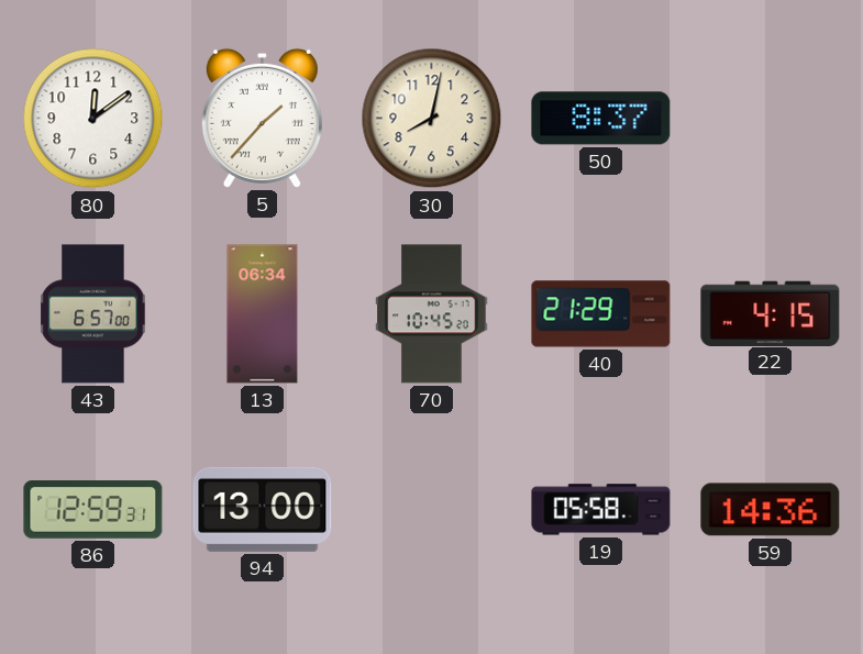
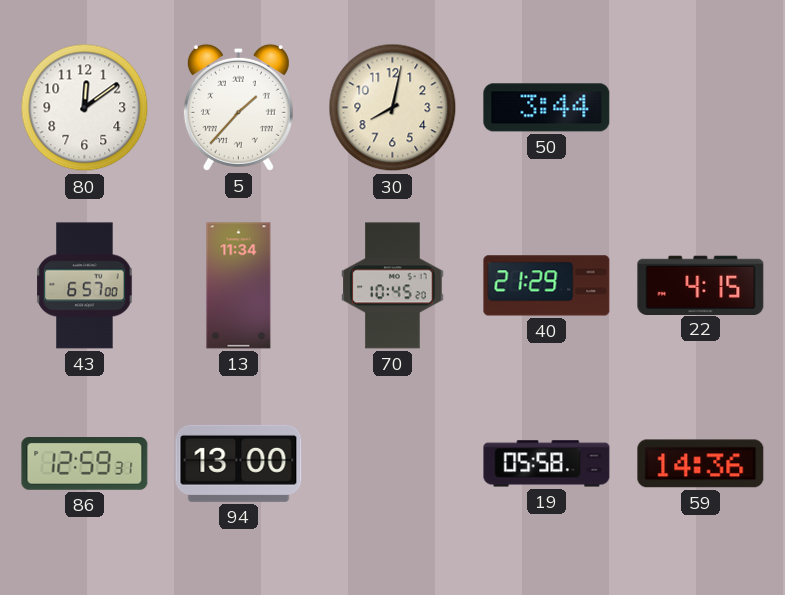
50: 8:37 -> 3:44
13: 06:34 -> 11:34
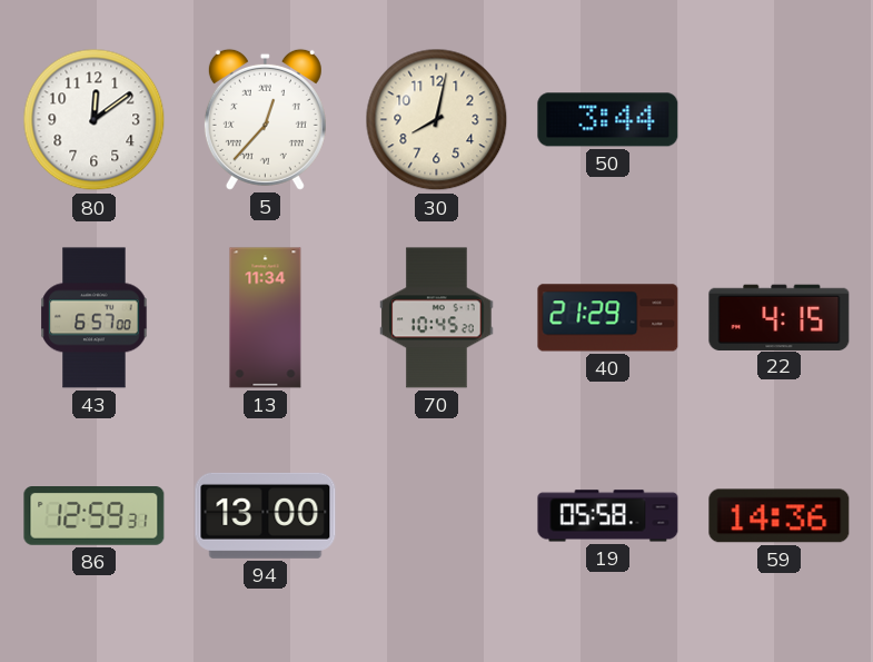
5: 1:37 -> 12:37
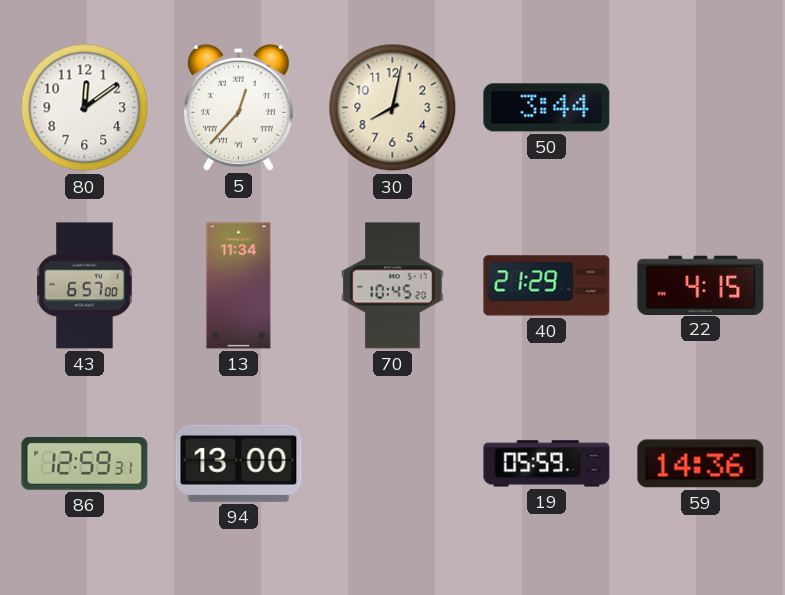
19: 05:58 -> 05:59
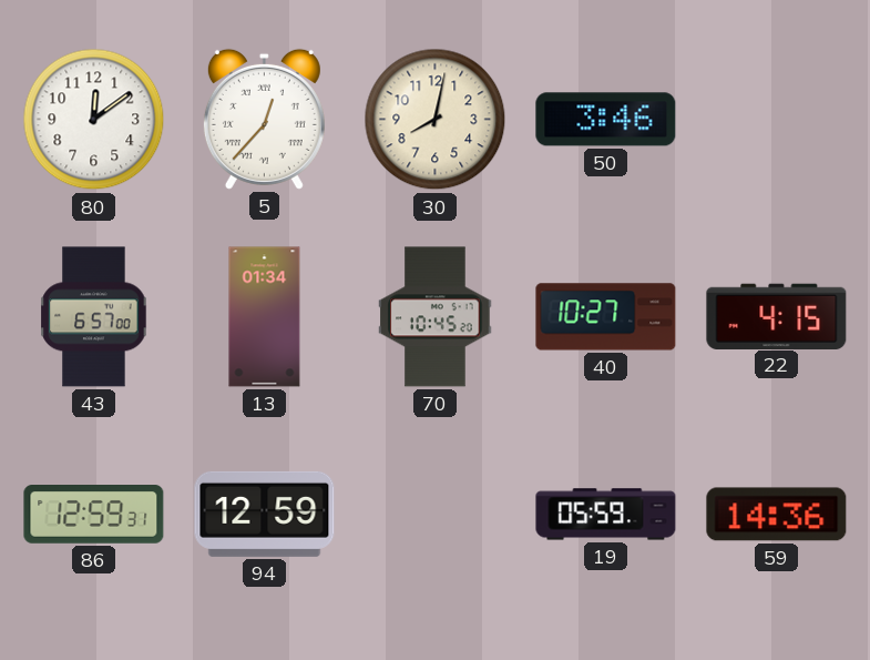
50: 3:44 -> 3:46
13: 11:34 -> 01:34
40: 21:29 -> 10:27
94: 13:00 -> 12:59
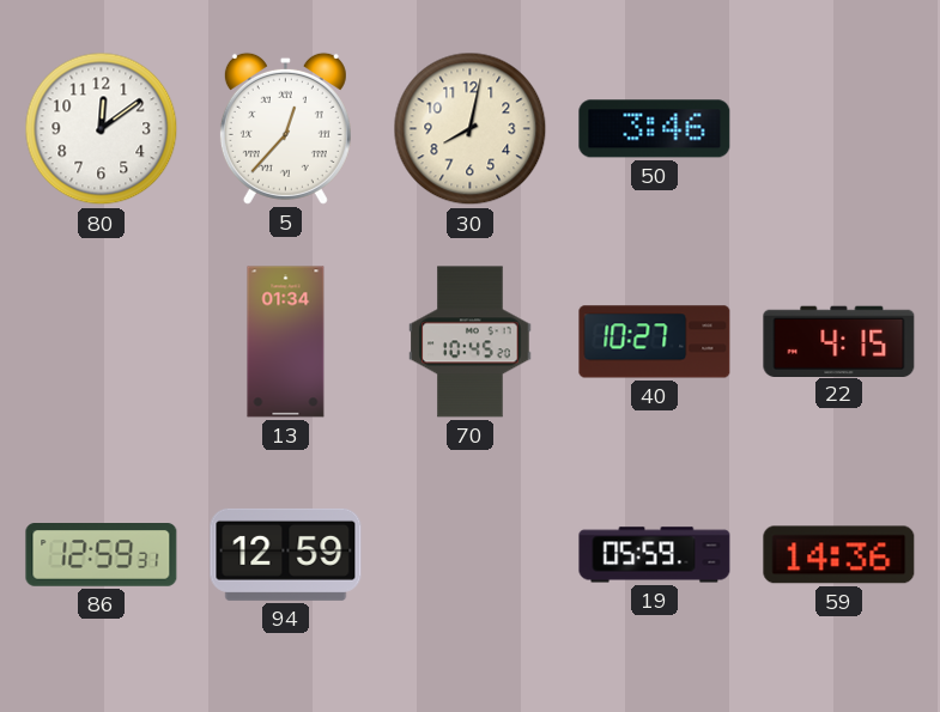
43: 6:57 -> none
